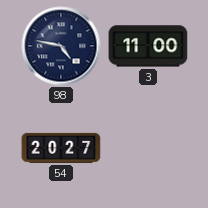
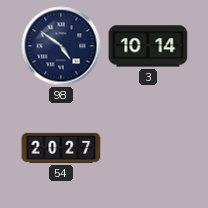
98: 4:47 -> 4:51
3: 11:00 -> 10:14
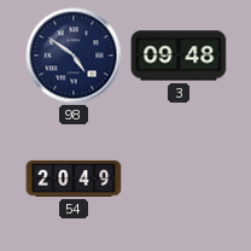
3: 10:14 -> 09:48
54: 20:27 -> 20:49
